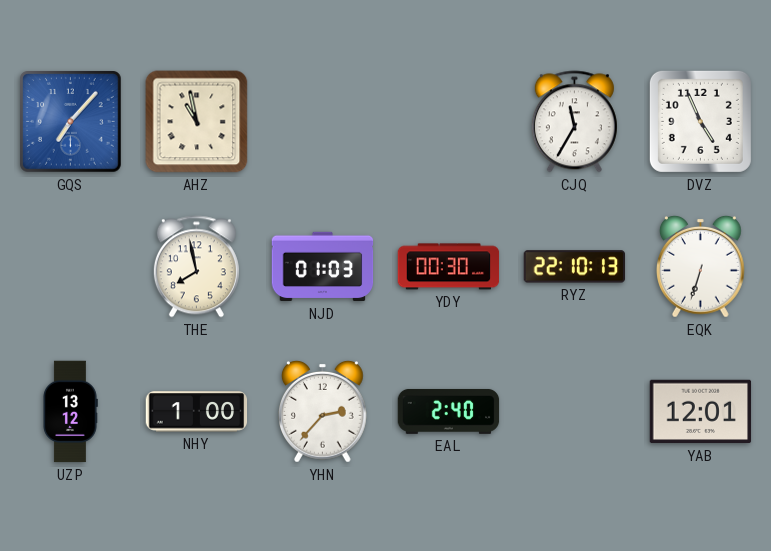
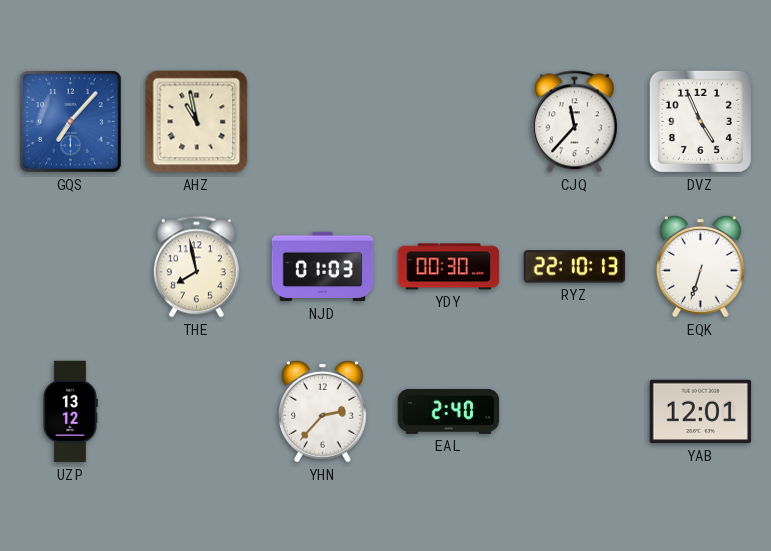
CJQ: 11:35 -> 11:37
NHY: 1:00 -> none
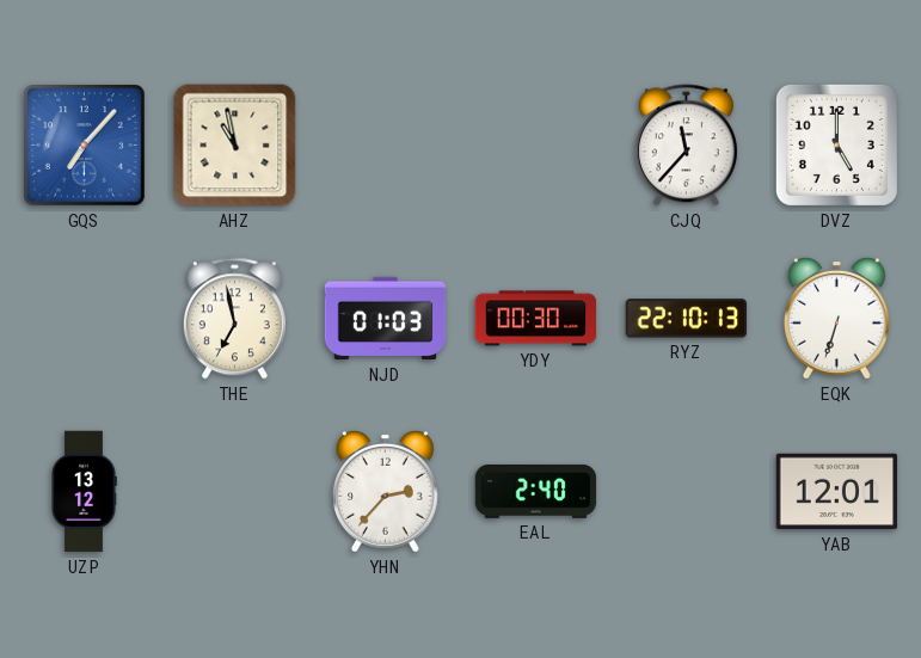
DVZ: 4:56 -> 5:00
THE: 7:58 -> 6:58
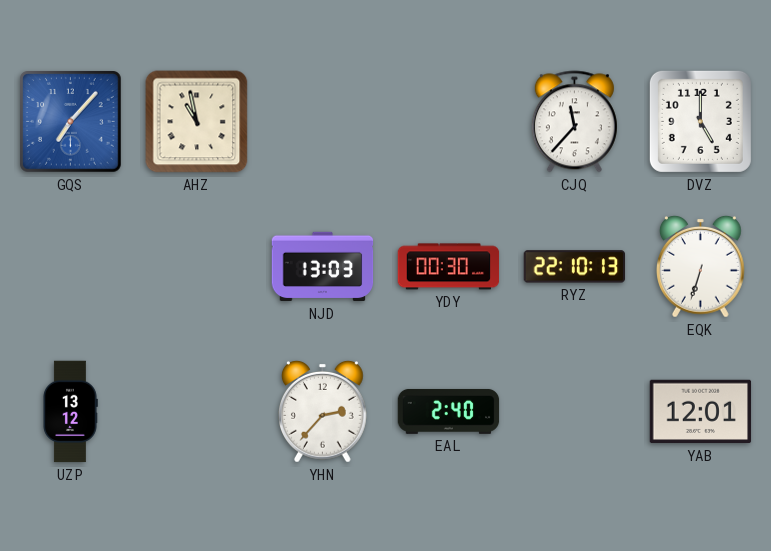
THE: 6:58 -> none
NJD: 01:03 -> 13:03
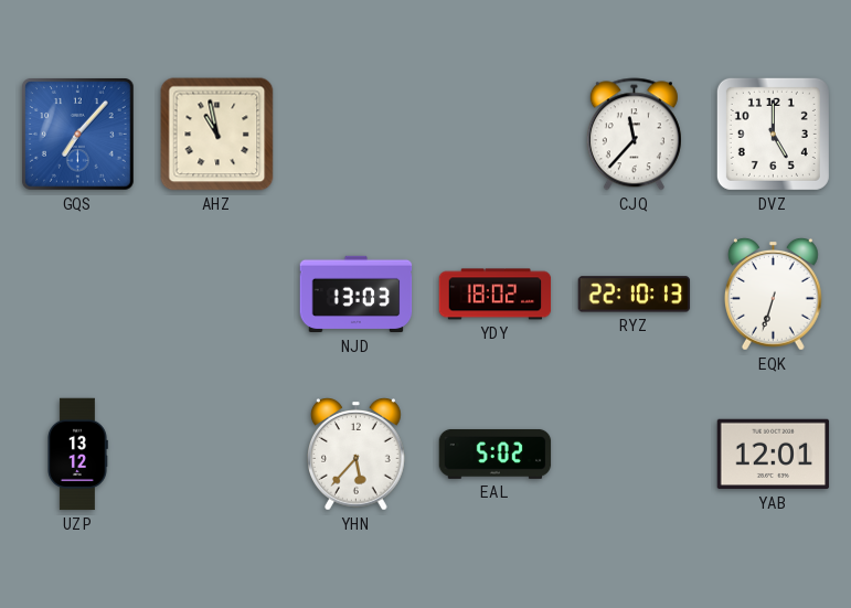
YDY: 00:30 -> 18:02
YHN: 2:37 -> 5:37
EAL: 2:40 -> 5:02
